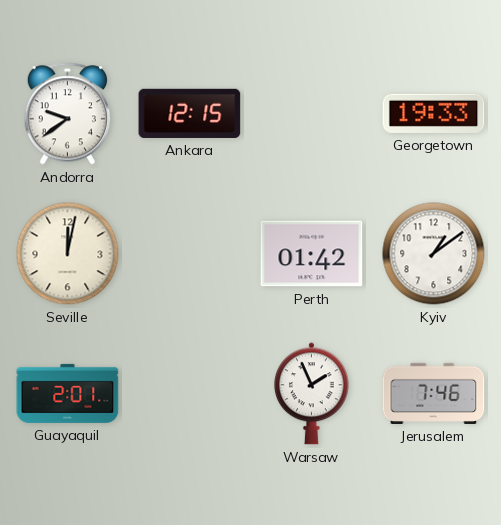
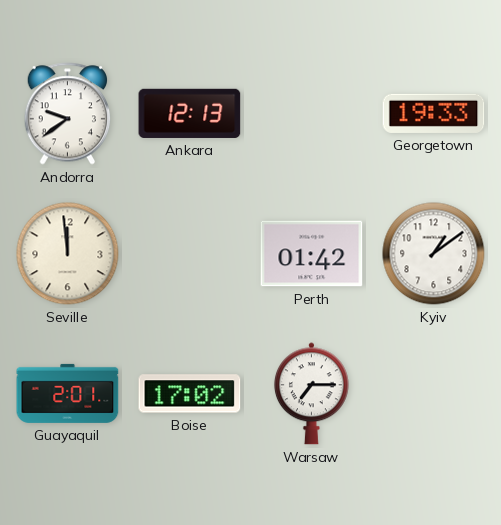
Ankara: 12:15 -> 12:13
Seville: 12:02 -> 11:59
Boise: none -> 17:02
Warsaw: 1:56 -> 7:15
Jerusalem: 7:46 -> none
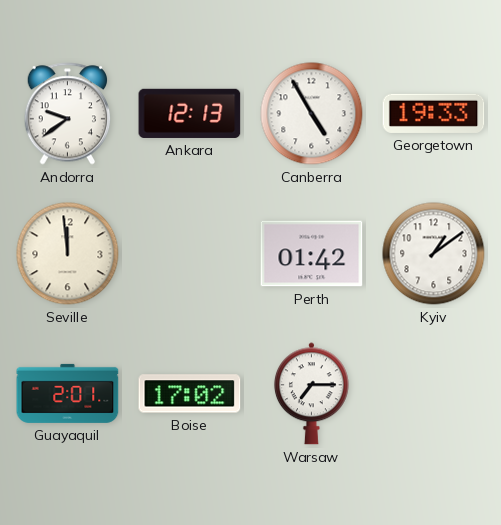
Canberra: none -> 4:55
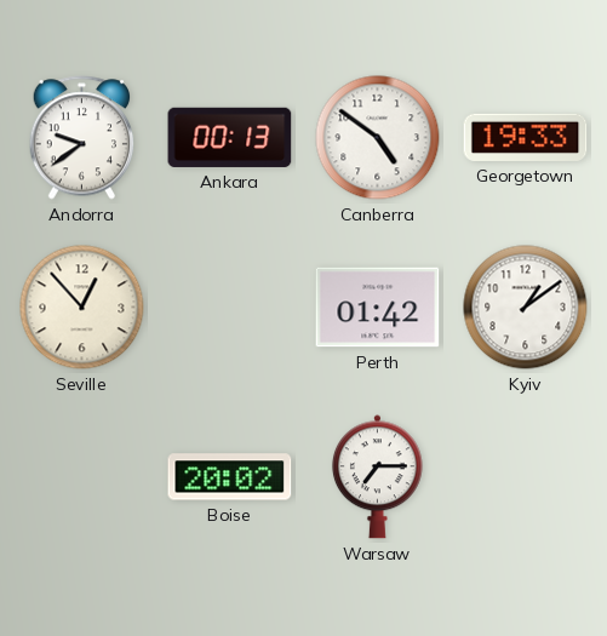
Ankara: 12:13 -> 00:13
Canberra: 4:55 -> 4:51
Seville: 11:59 -> 12:53
Guayaquil: 2:01 -> none
Boise: 17:02 -> 20:02
